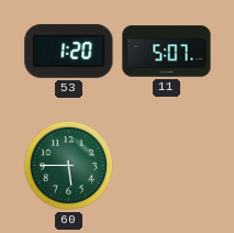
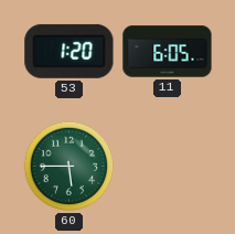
11: 5:07 -> 6:05
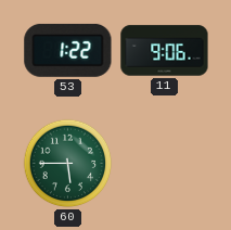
53: 1:20 -> 1:22
11: 6:05 -> 9:06
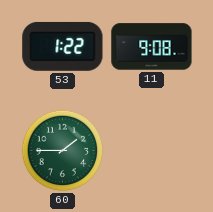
11: 9:06 -> 9:08
60: 5:45 -> 1:45
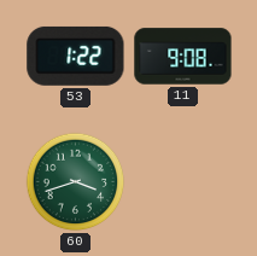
60: 1:45 -> 3:42
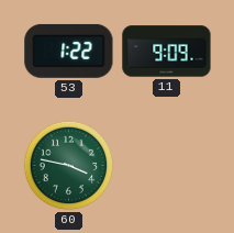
11: 9:08 -> 9:09
60: 3:42 -> 3:47
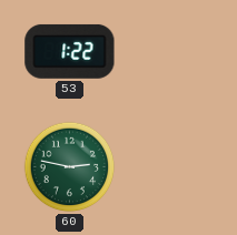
11: 9:09 -> none
60: 3:47 -> 2:47
